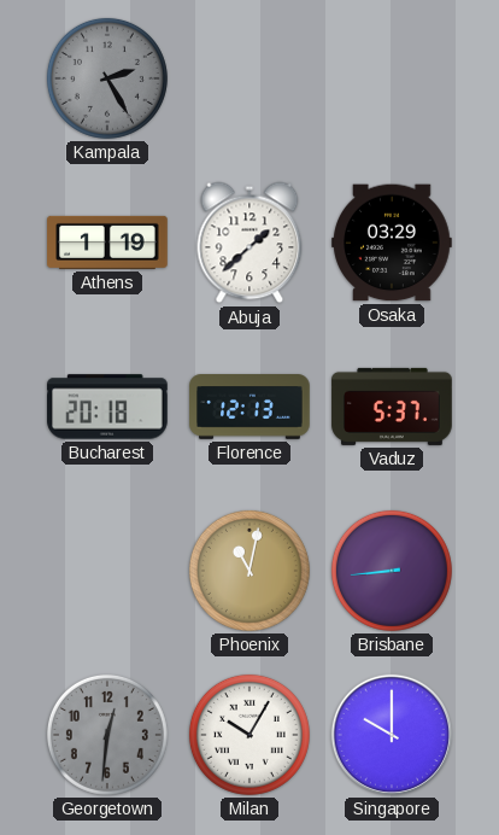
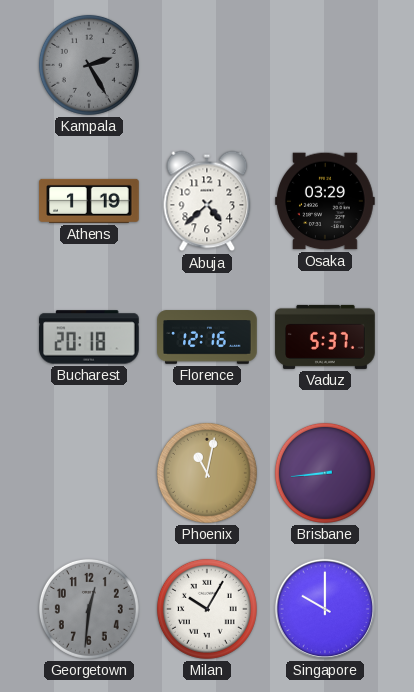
Abuja: 1:38 -> 4:38
Florence: 12:13 -> 12:16
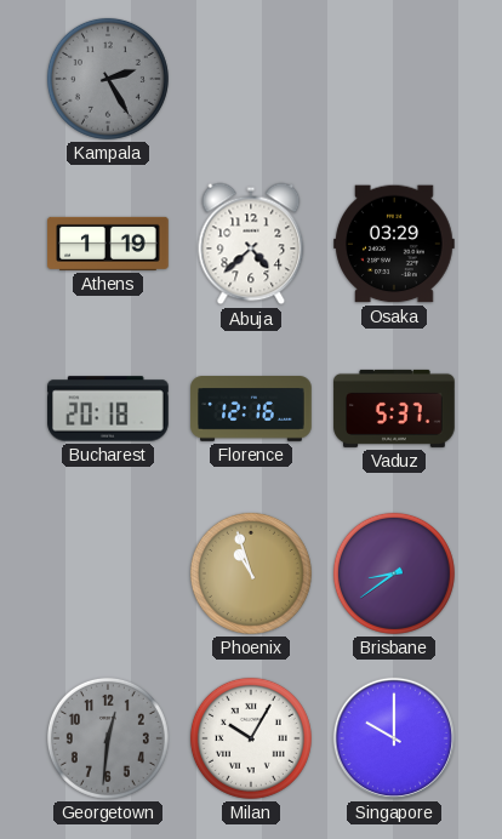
Phoenix: 11:02 -> 10:57
Brisbane: 8:44 -> 8:39
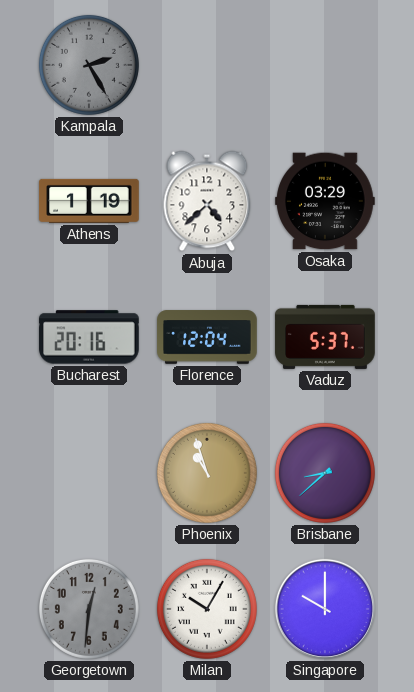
Bucharest: 20:18 -> 20:16
Florence: 12:16 -> 12:04
Brisbane: 8:39 -> 8:38
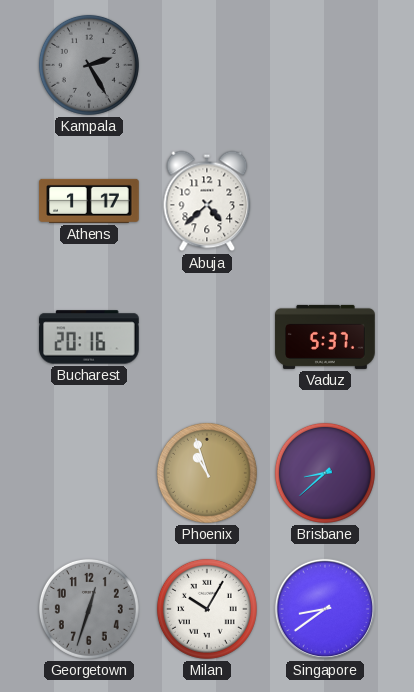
Athens: 1:19 -> 1:17
Osaka: 03:29 -> none
Florence: 12:04 -> none
Georgetown: 12:31 -> 12:33
Singapore: 10:00 -> 8:39
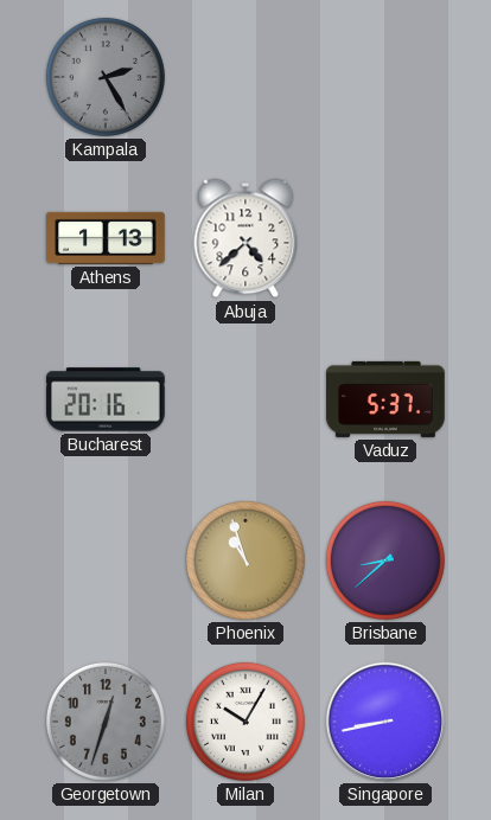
Athens: 1:17 -> 1:13
Singapore: 8:39 -> 8:43
